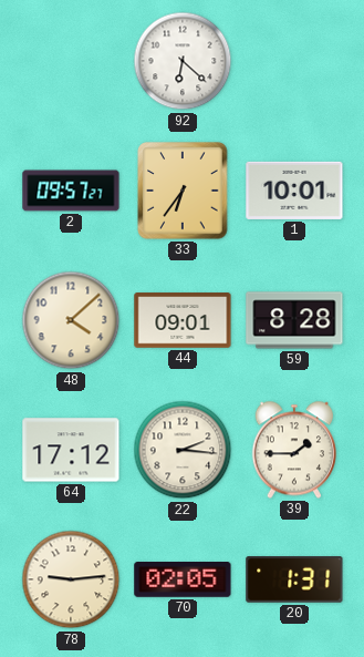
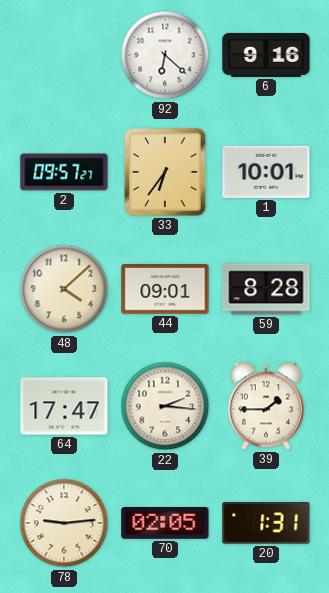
6: none -> 9:16
64: 17:12 -> 17:47
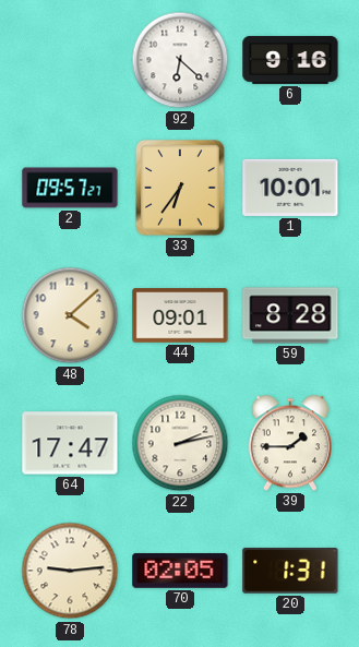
22: 2:16 -> 2:13
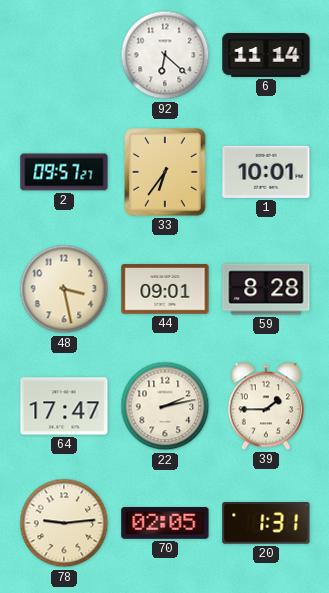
6: 9:16 -> 11:14
48: 4:08 -> 3:28
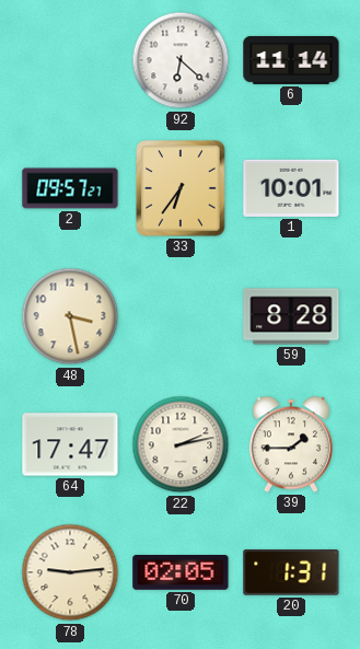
44: 09:01 -> none
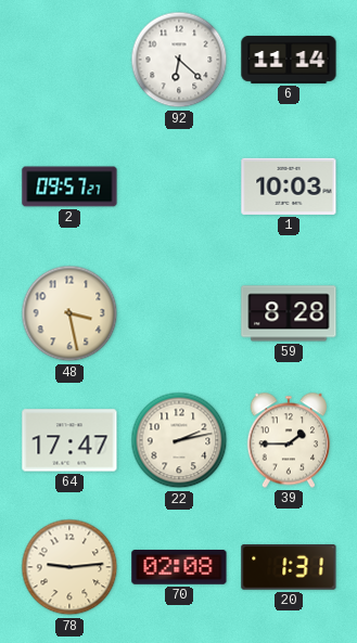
33: 6:36 -> none
1: 10:01 -> 10:03
70: 02:05 -> 02:08
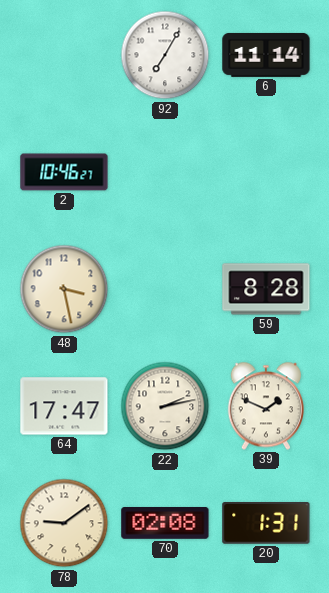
92: 6:22 -> 7:05
2: 09:57 -> 10:46
1: 10:03 -> none
39: 1:45 -> 1:49
78: 9:14 -> 9:09
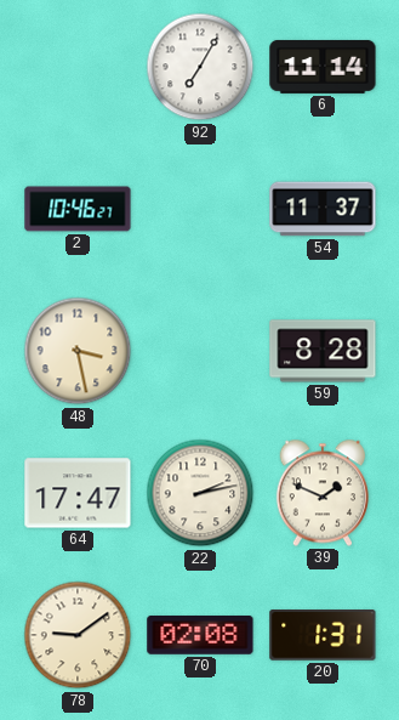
54: none -> 11:37
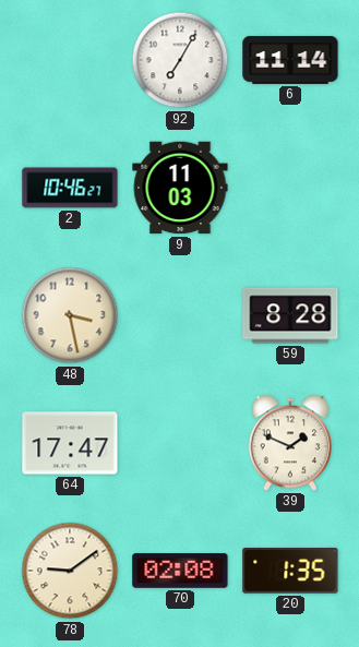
9: none -> 11:03
54: 11:37 -> none
22: 2:13 -> none
20: 1:31 -> 1:35
